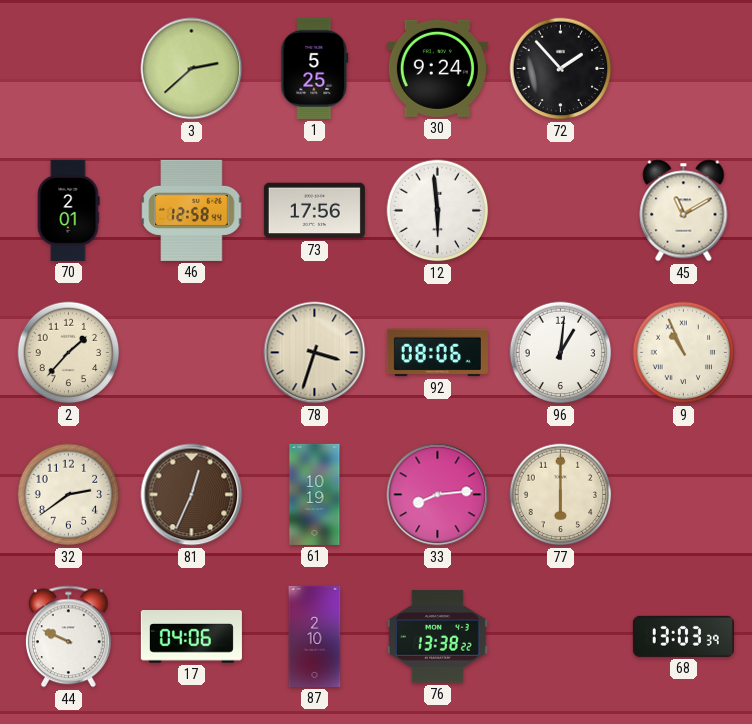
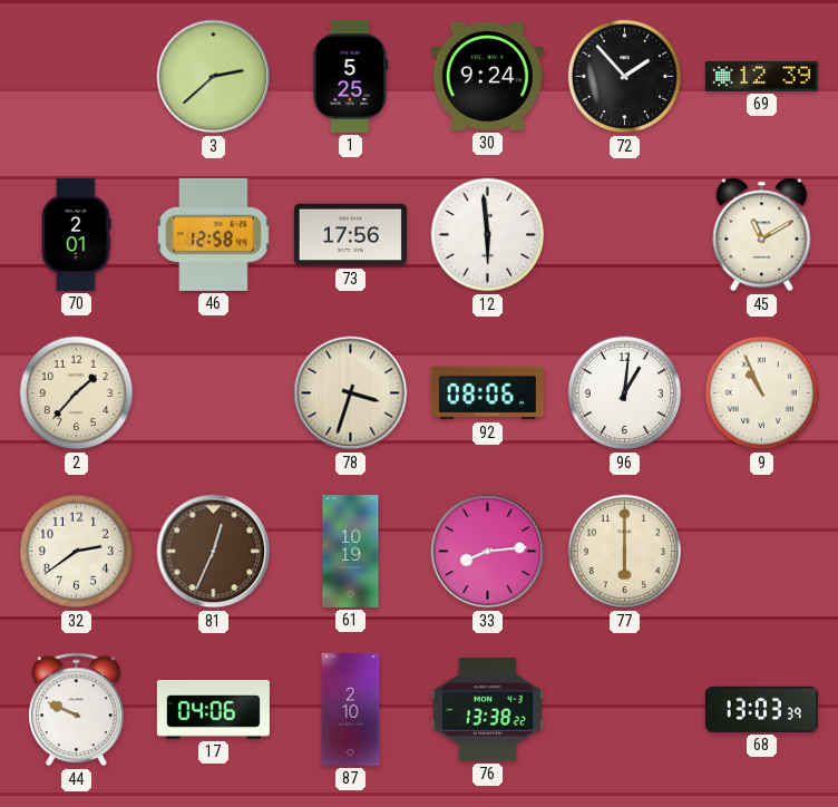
69: none -> 12:39
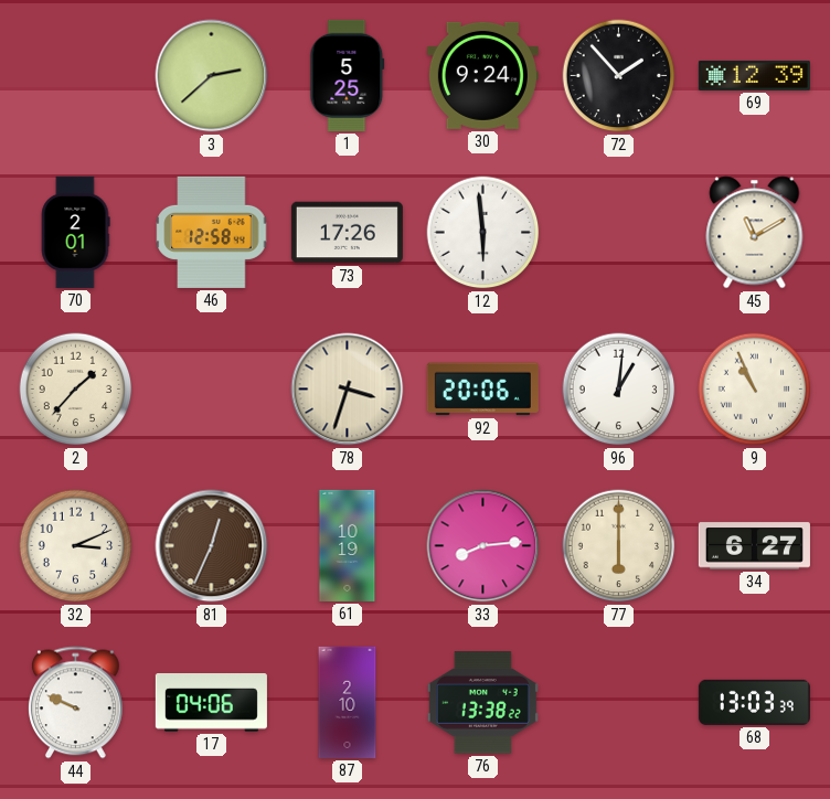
73: 17:56 -> 17:26
92: 08:06 -> 20:06
32: 2:39 -> 3:11
34: none -> 6:27
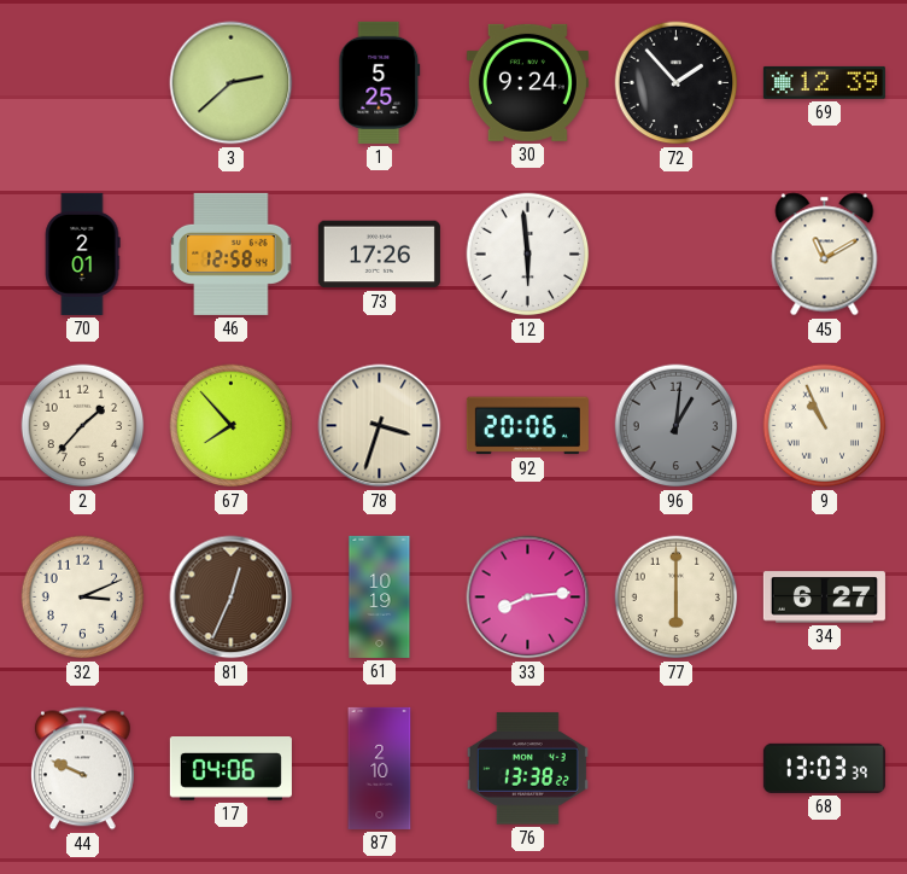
67: none -> 7:53
96 dial: white -> grey
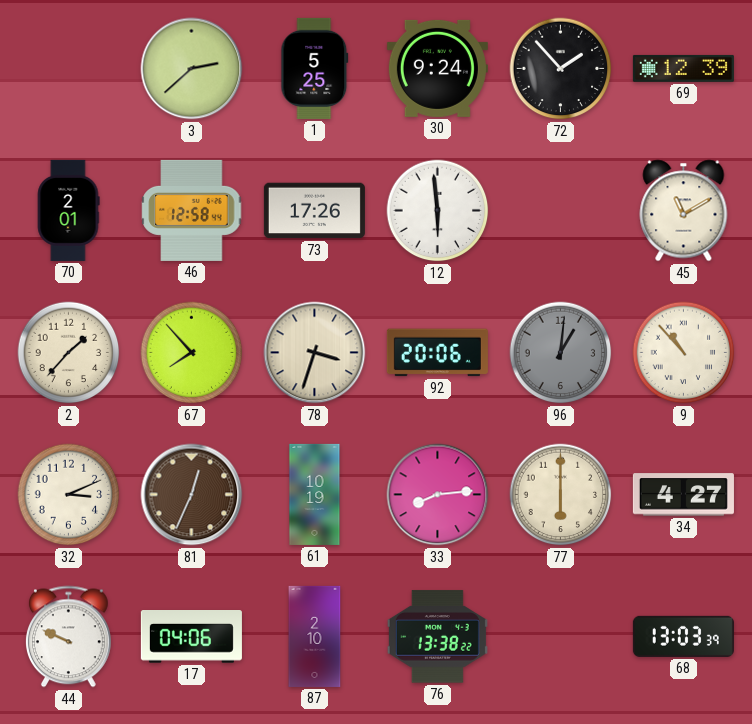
9: 10:56 -> 10:53
34: 6:27 -> 4:27
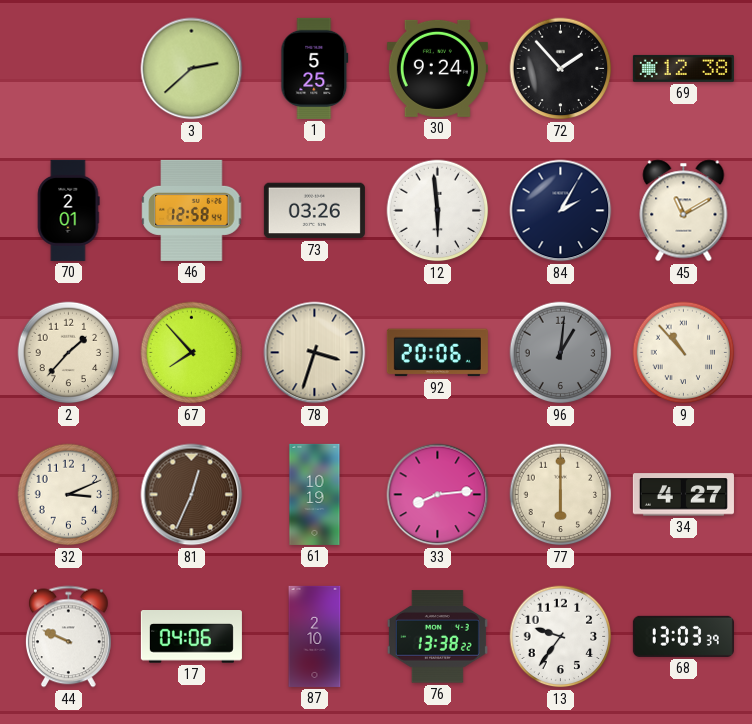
69: 12:39 -> 12:38
73: 17:26 -> 03:26
84: none -> 2:05
13: none -> 9:36
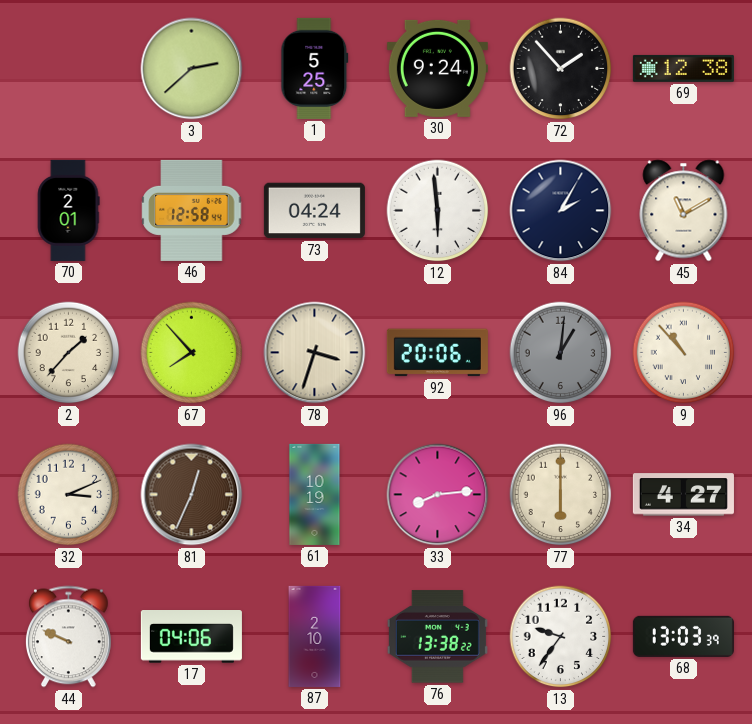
73: 03:26 -> 04:24
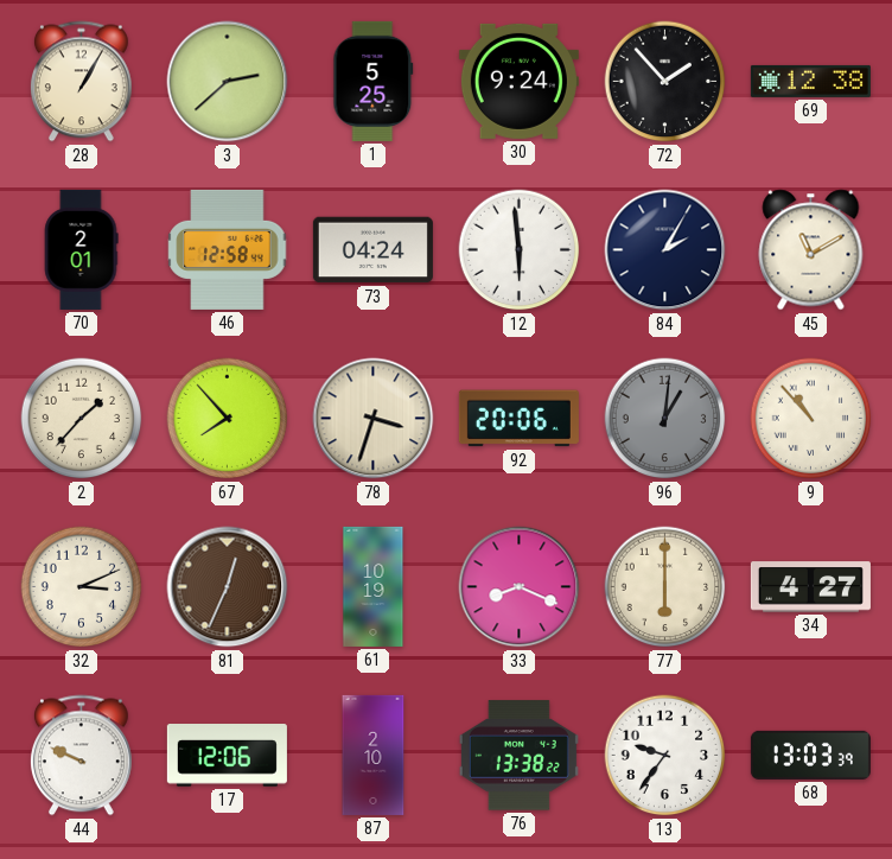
28: none -> 1:05
33: 8:14 -> 8:19
17: 04:06 -> 12:06
